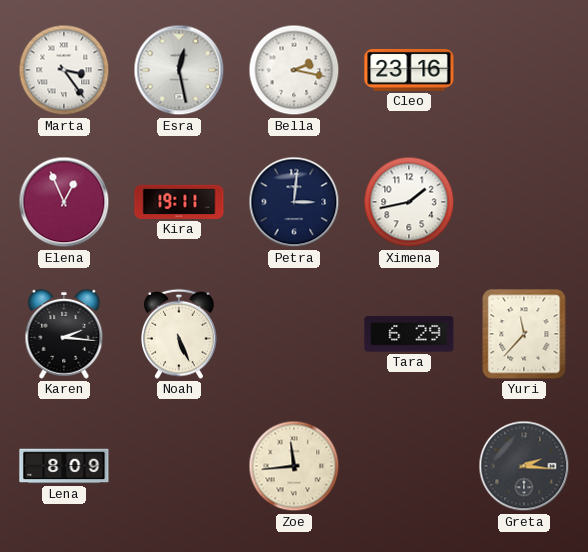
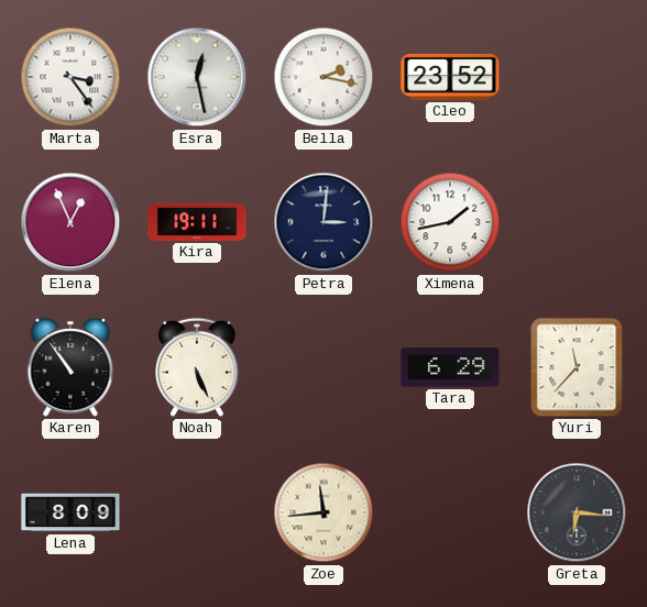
Cleo: 23:16 -> 23:52
Karen: 2:16 -> 10:54
Greta: 2:16 -> 6:16
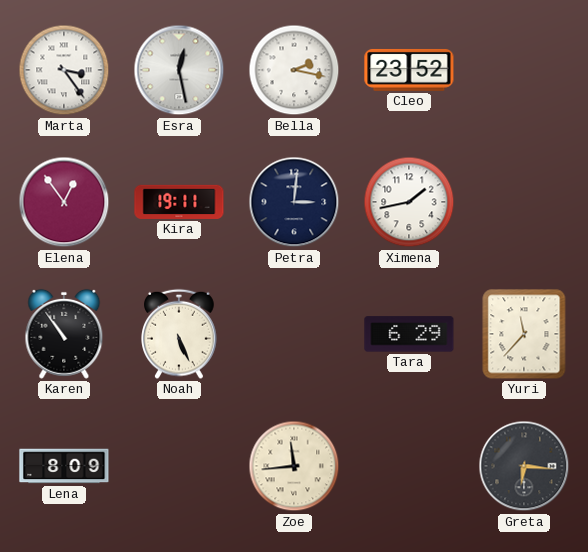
Elena: 12:56 -> 12:54
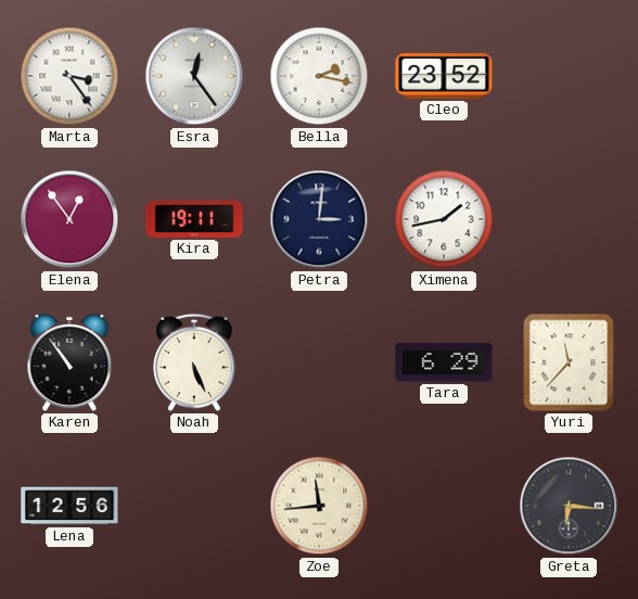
Esra: 12:28 -> 12:24
Lena: 8:09 -> 12:56
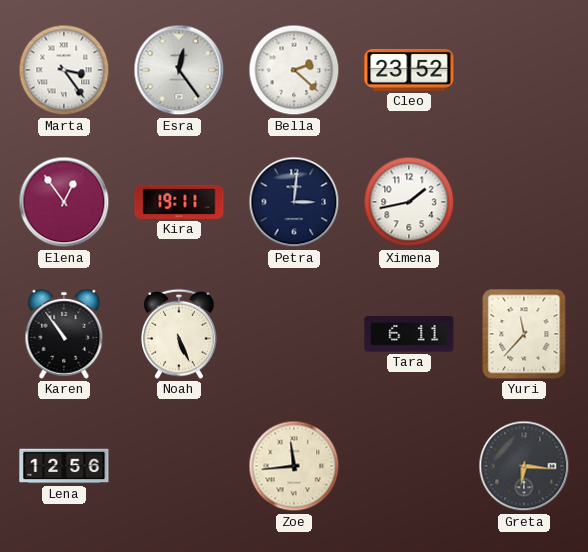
Bella: 2:17 -> 2:22
Tara: 6:29 -> 6:11
